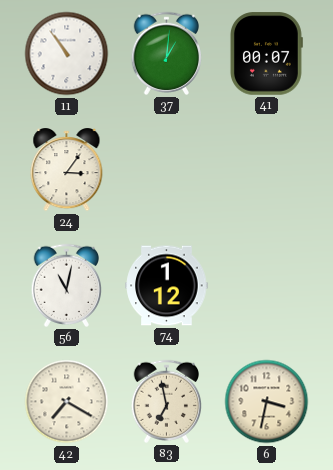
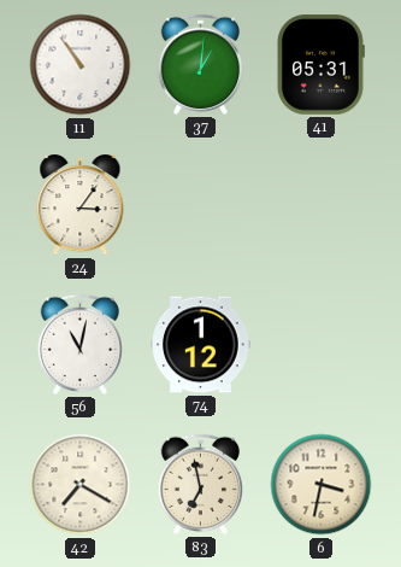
41: 00:07 -> 05:31
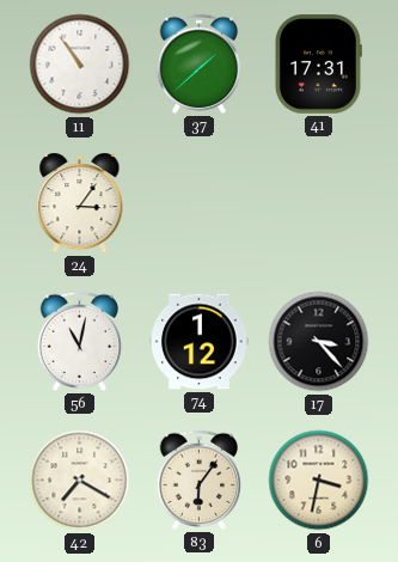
37: 1:01 -> 1:38
41: 05:31 -> 17:31
17: none -> 3:23
83: 6:58 -> 6:06
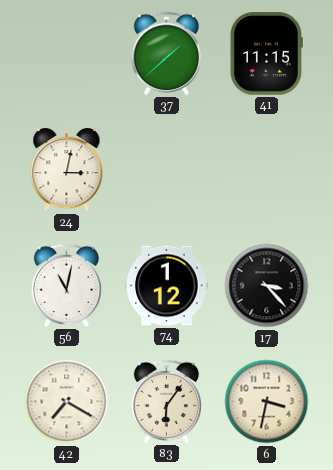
11: 10:54 -> none
41: 17:31 -> 11:15
24: 3:06 -> 3:02
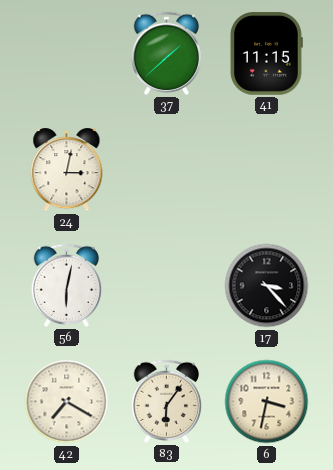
56: 11:02 -> 6:02
74: 1:12 -> none
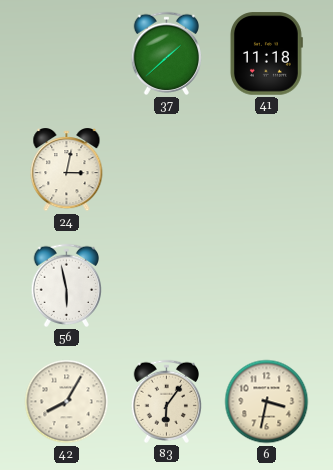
41: 11:15 -> 11:18
56: 6:02 -> 5:58
17: 3:23 -> none
42: 7:20 -> 8:05
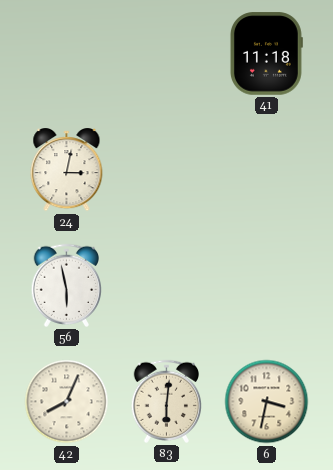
37: 1:38 -> none
42: 8:05 -> 8:04
83: 6:06 -> 6:01
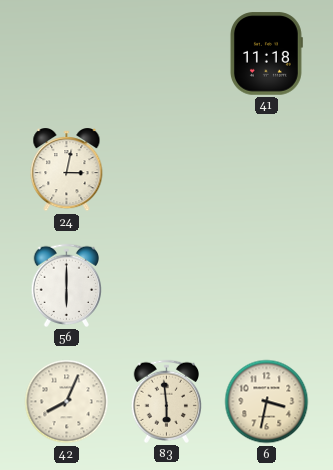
56: 5:58 -> 6:00
83: 6:01 -> 5:59
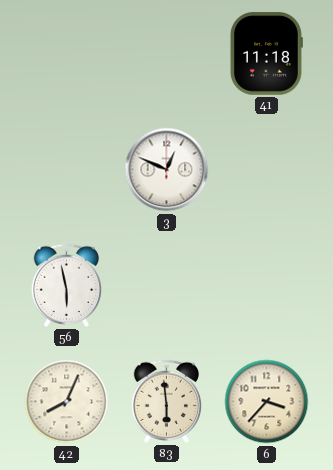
24: 3:02 -> none
3: none -> 12:49
56: 6:00 -> 5:58
6: 3:32 -> 3:37
